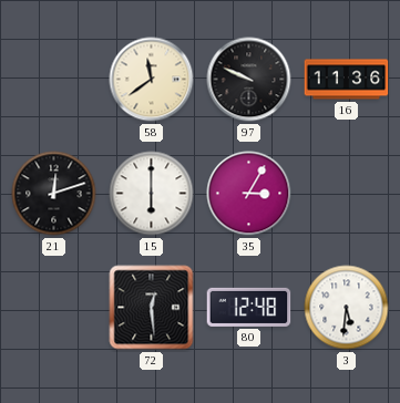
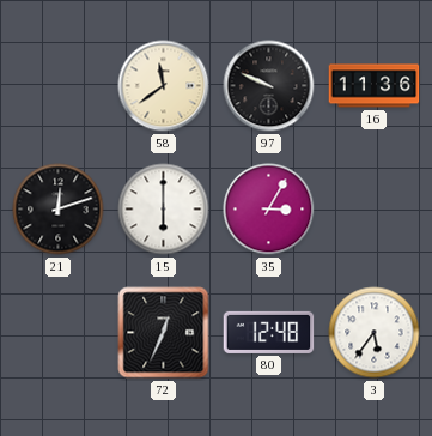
72: 12:29 -> 12:34
3: 5:31 -> 5:36
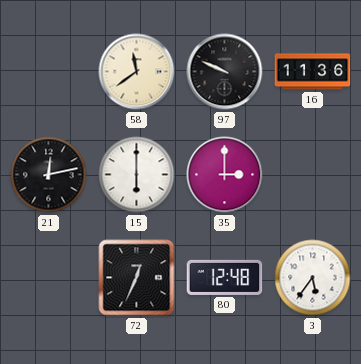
21: 12:12 -> 12:13
35: 3:05 -> 3:00
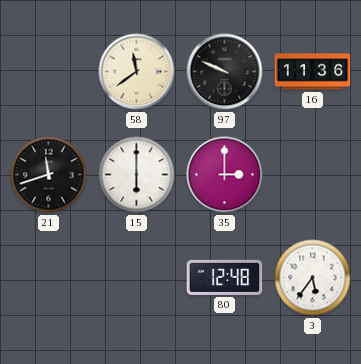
21: 12:13 -> 11:42
72: 12:34 -> none
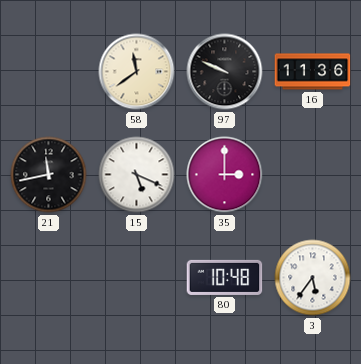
21: 11:42 -> 11:43
15: 6:00 -> 5:19
80: 12:48 -> 10:48
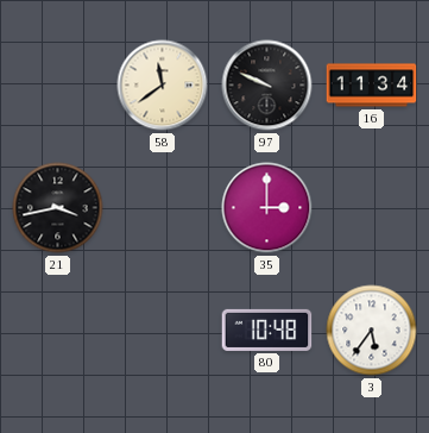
16: 11:36 -> 11:34
21: 11:43 -> 3:43
15: 5:19 -> none
